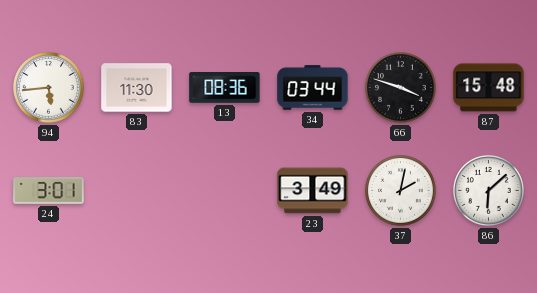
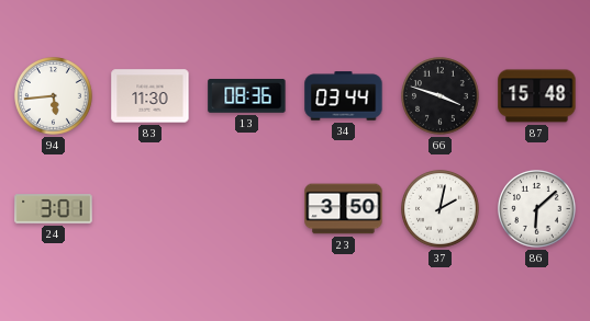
23: 3:49 -> 3:50
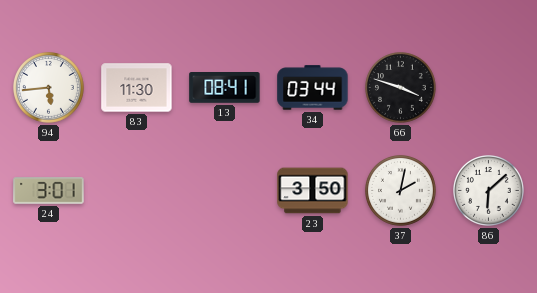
13: 08:36 -> 08:41
87: 15:48 -> none
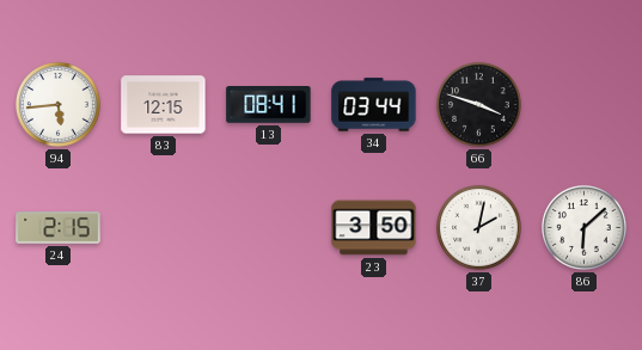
83: 11:30 -> 12:15
24: 3:01 -> 2:15
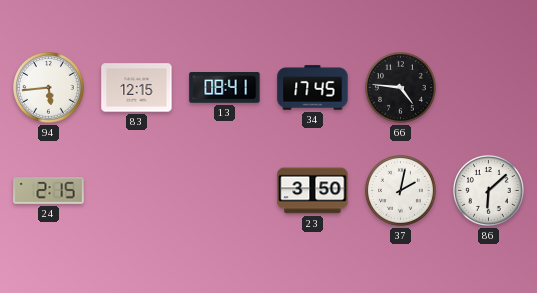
34: 03:44 -> 17:45
66: 3:48 -> 4:46
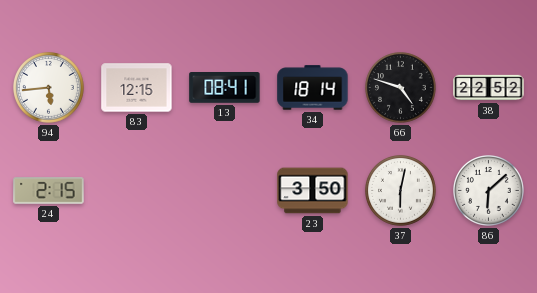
34: 17:45 -> 18:14
66: 4:46 -> 4:48
38: none -> 22:52
37: 2:02 -> 6:02
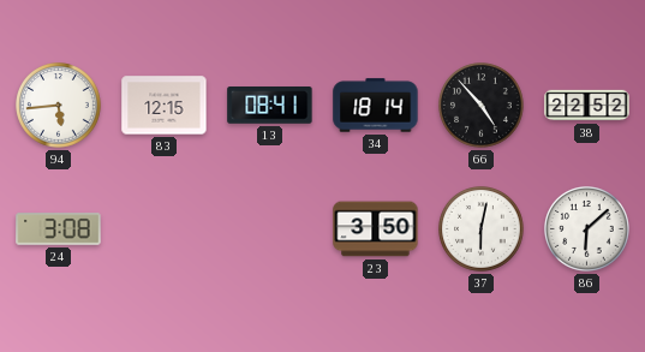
66: 4:48 -> 4:53
24: 2:15 -> 3:08
